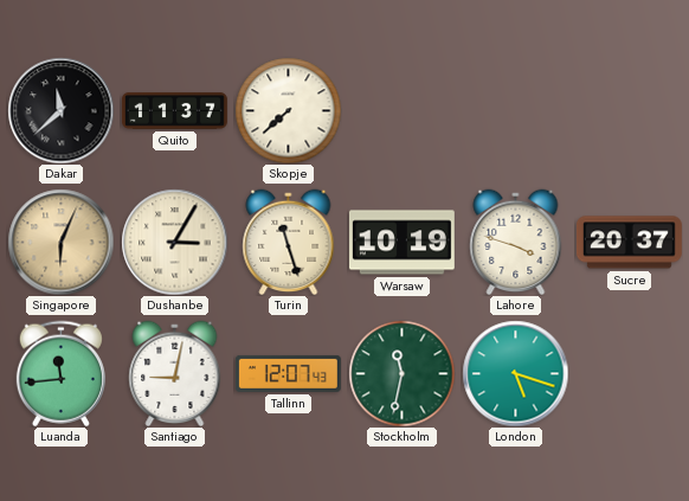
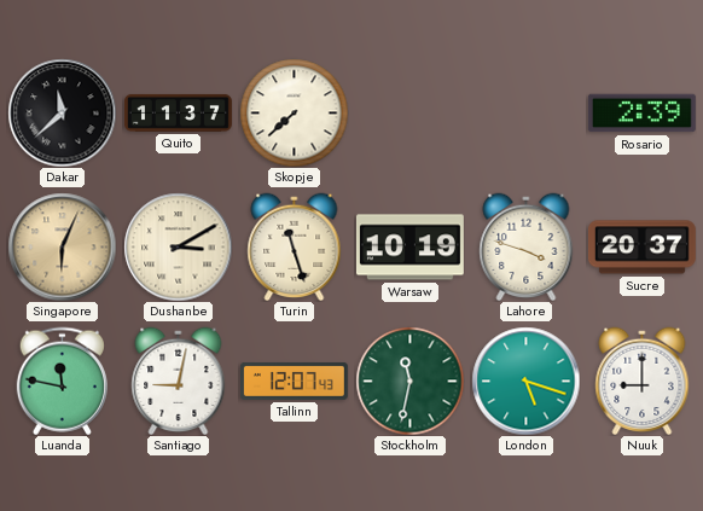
Rosario: none -> 2:39
Dushanbe: 3:05 -> 3:10
Luanda: 11:44 -> 11:47
Nuuk: none -> 9:00
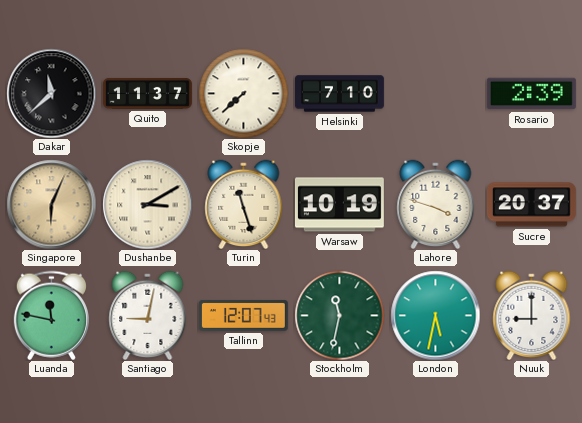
Helsinki: none -> 7:10
London: 5:18 -> 5:32
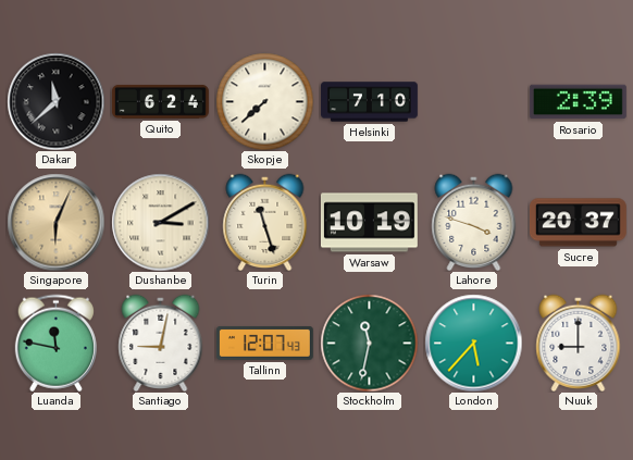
Quito: 11:37 -> 6:24
London: 5:32 -> 5:37
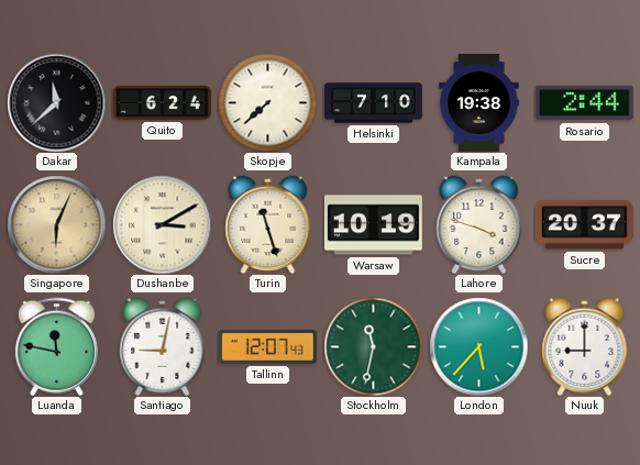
Kampala: none -> 19:38
Rosario: 2:39 -> 2:44
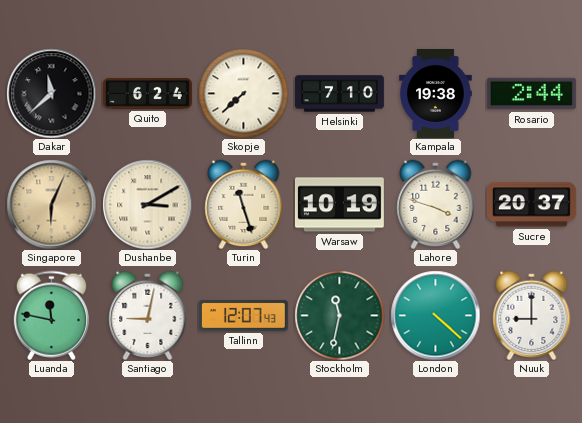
London: 5:37 -> 4:22
